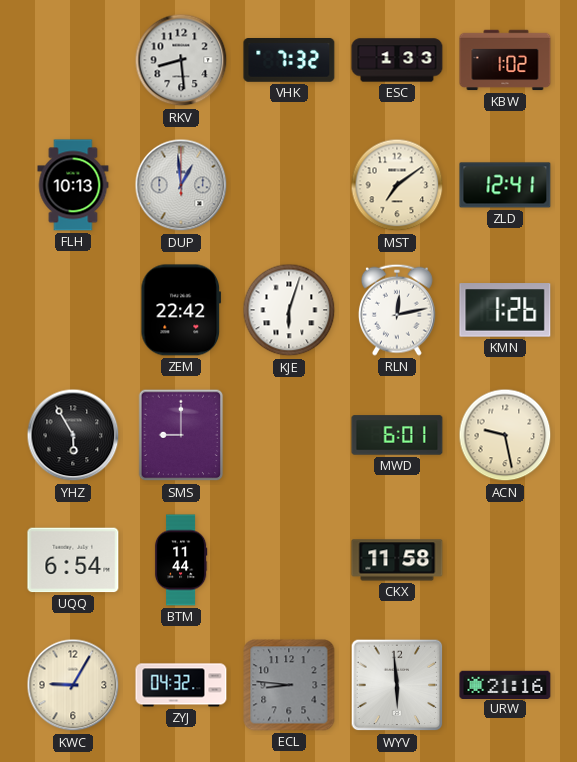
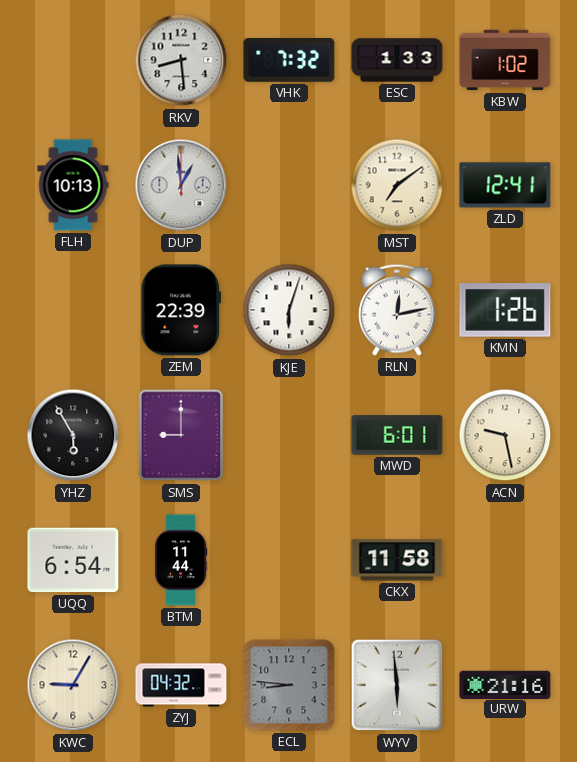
ZEM: 22:42 -> 22:39
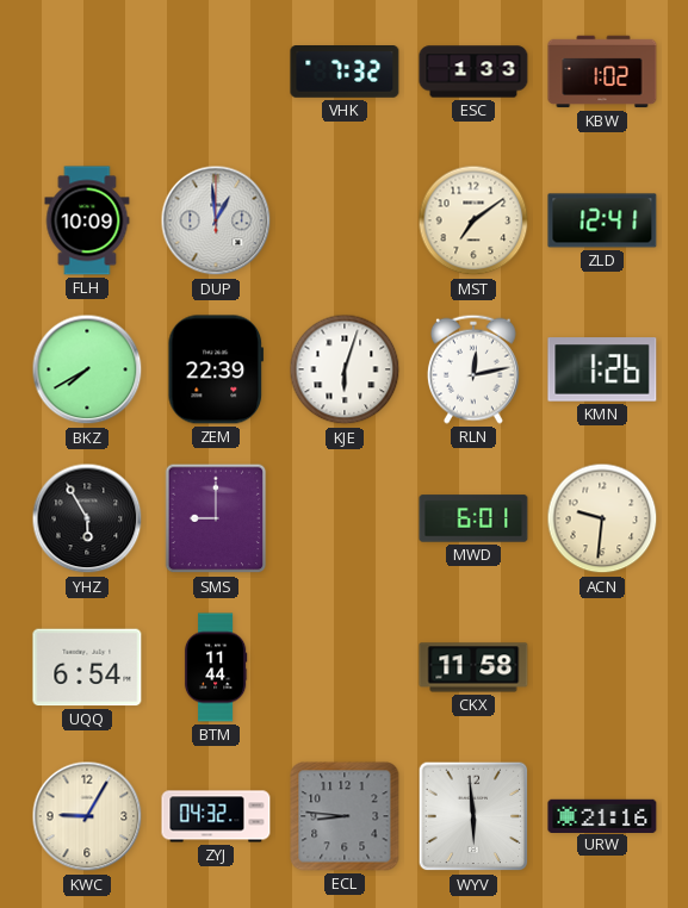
RKV: 8:29 -> none
FLH: 10:13 -> 10:09
BKZ: none -> 7:40
ACN: 9:28 -> 9:31
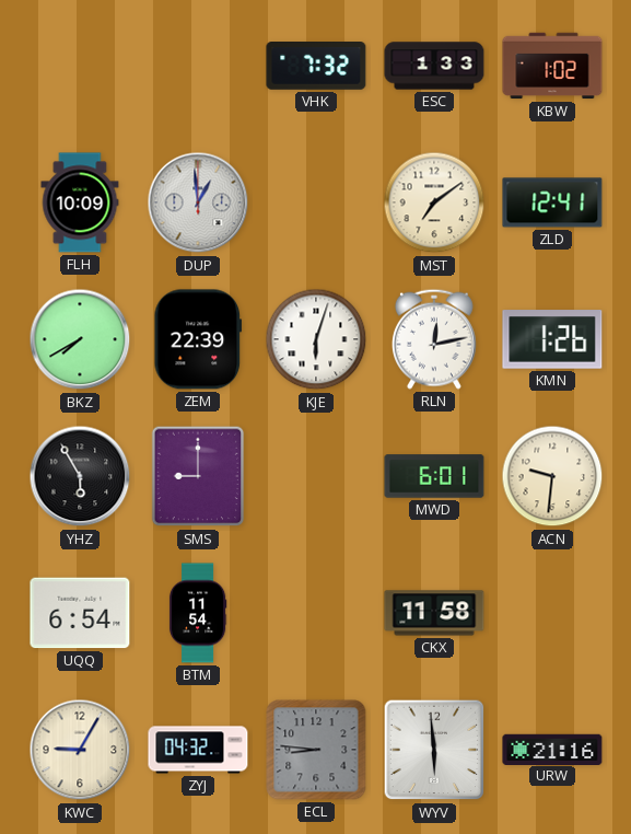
BTM: 11:44 -> 11:54
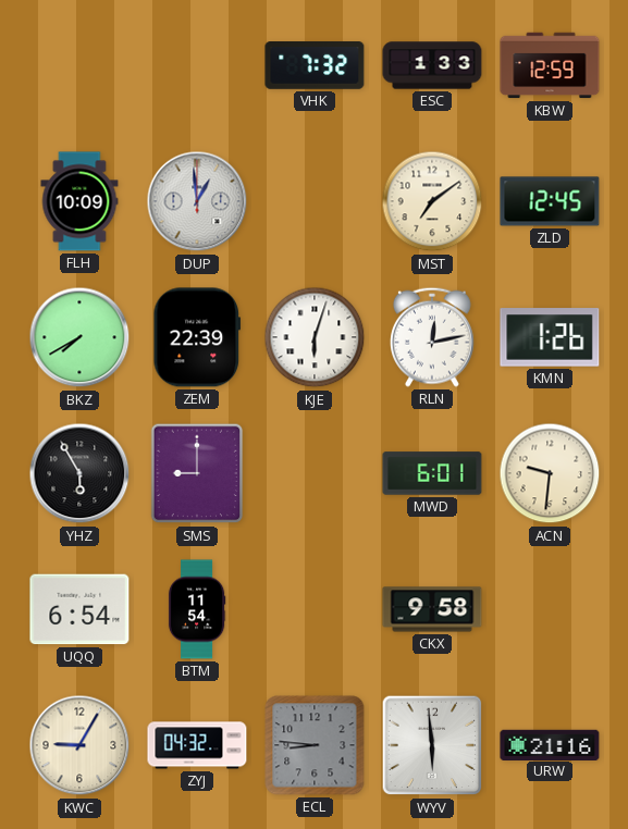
KBW: 1:02 -> 12:59
ZLD: 12:41 -> 12:45
CKX: 11:58 -> 9:58
